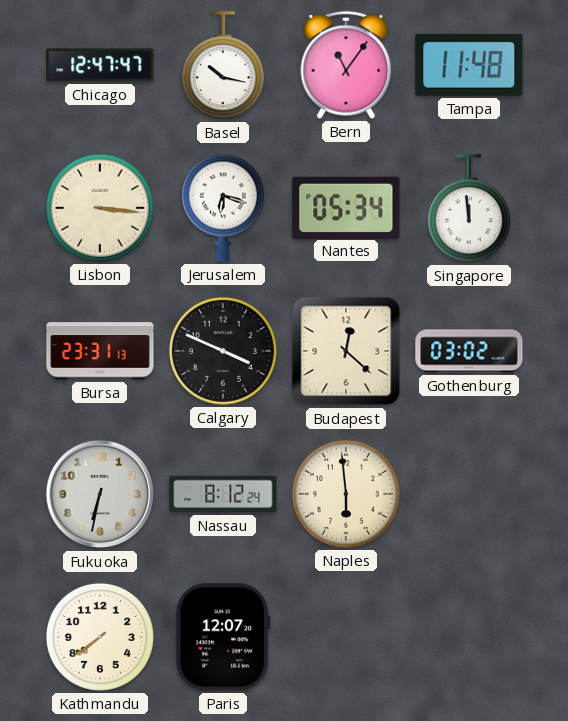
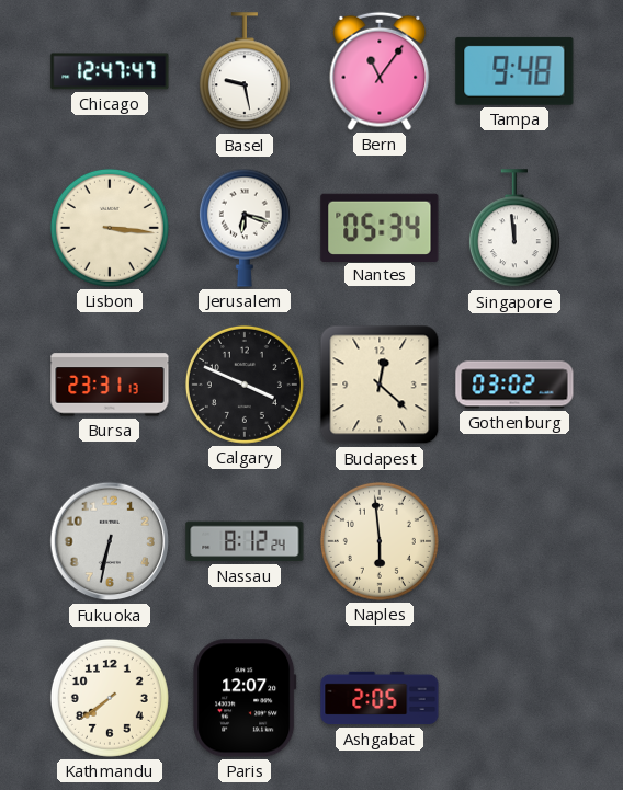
Basel: 10:17 -> 9:28
Tampa: 11:48 -> 9:48
Ashgabat: none -> 2:05
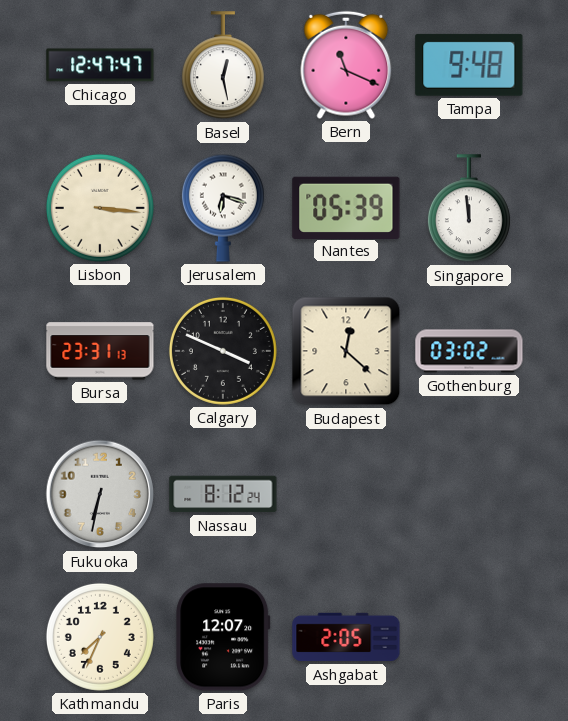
Basel: 9:28 -> 12:28
Bern: 11:06 -> 11:19
Nantes: 05:34 -> 05:39
Naples: 5:59 -> none
Kathmandu: 7:39 -> 7:34
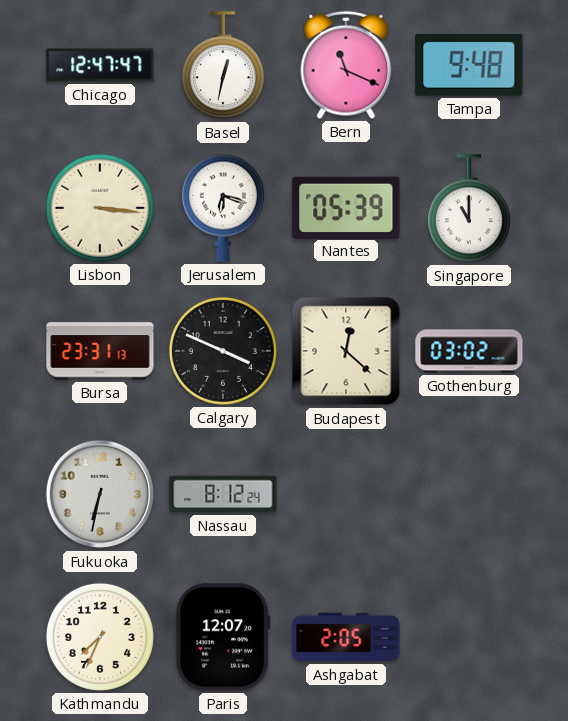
Basel: 12:28 -> 12:32
Singapore: 11:59 -> 11:00
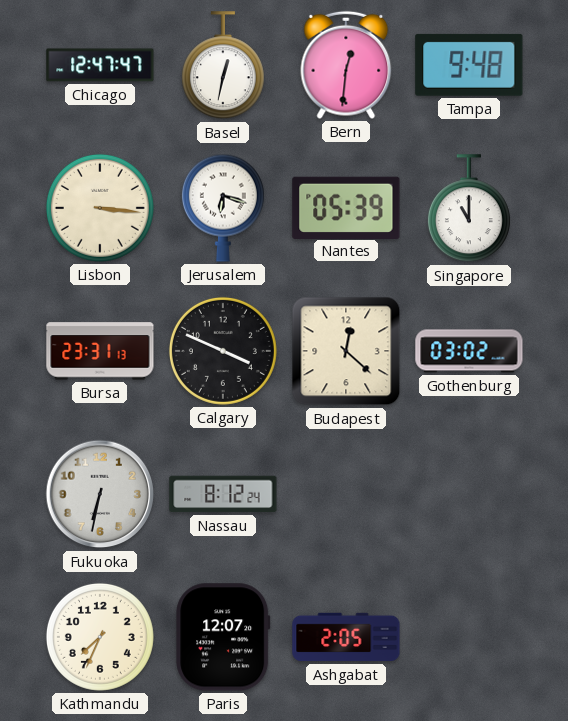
Bern: 11:19 -> 12:31
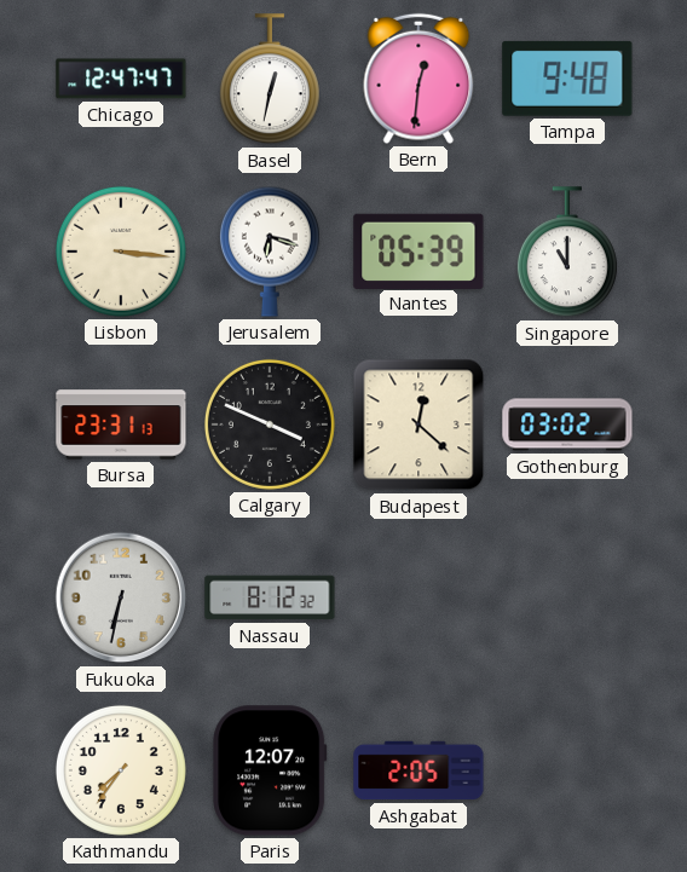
Nassau: 8:12:24 -> 8:12:32
Kathmandu: 7:34 -> 7:36
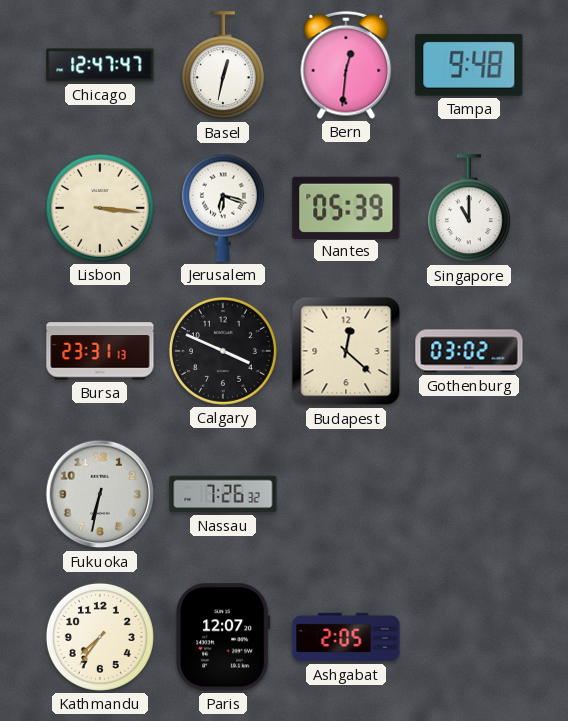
Nassau: 8:12 -> 7:26
